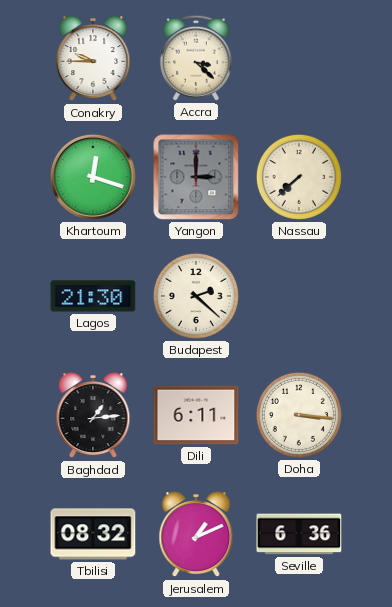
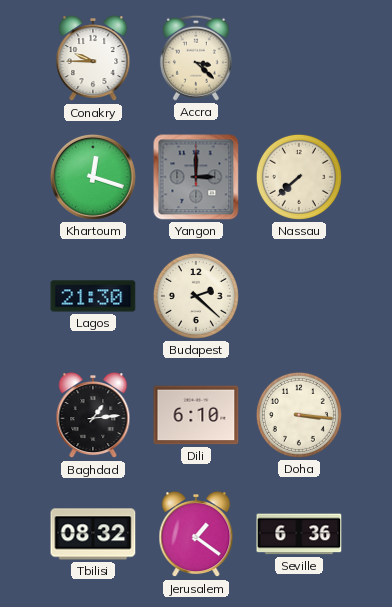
Dili: 6:11 -> 6:10
Jerusalem: 1:11 -> 1:21
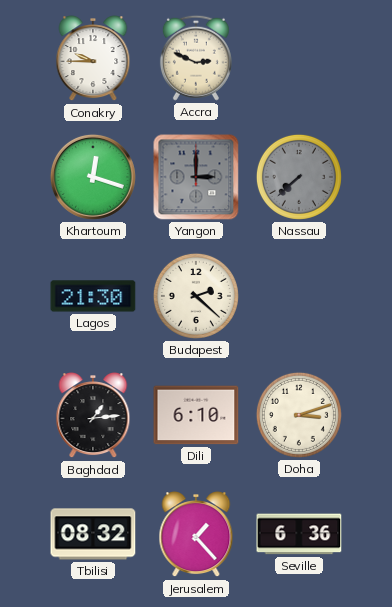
Accra: 3:22 -> 2:49
Nassau dial: cream -> grey
Doha: 3:16 -> 3:12
Jerusalem: 1:21 -> 1:23
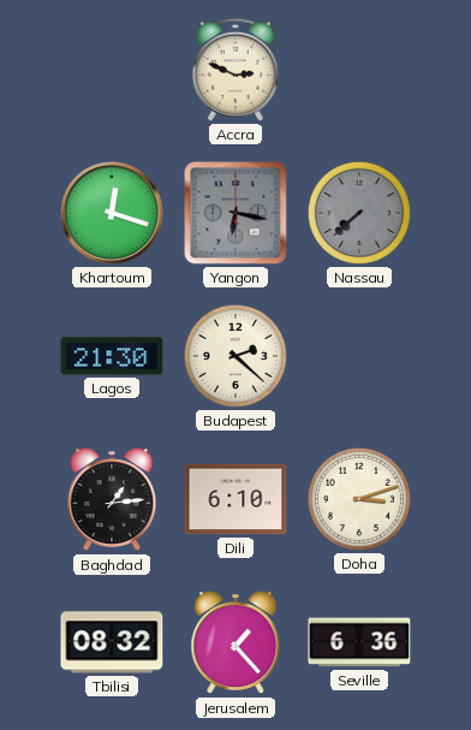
Conakry: 9:45 -> none
Yangon: 3:00 -> 6:17
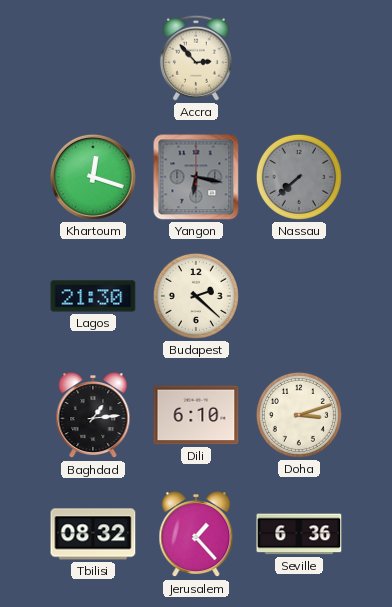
Accra: 2:49 -> 2:53
